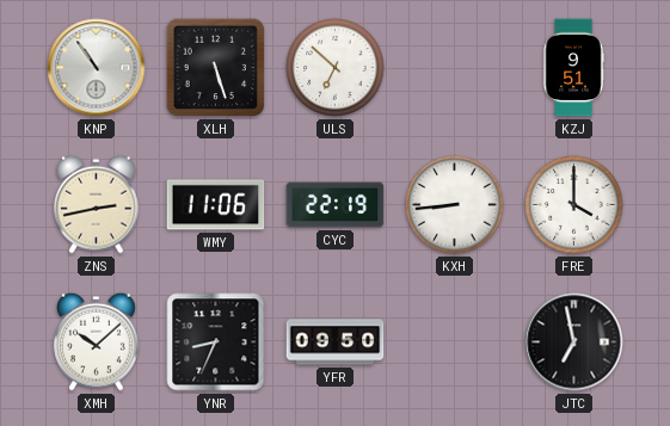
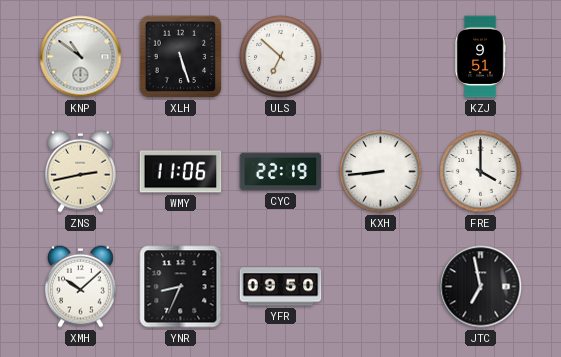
KNP: 10:54 -> 10:51
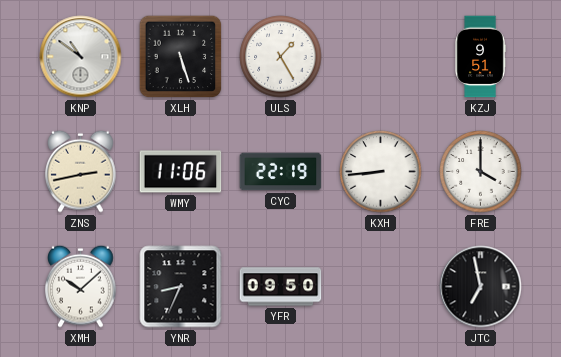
ULS: 6:52 -> 1:25
